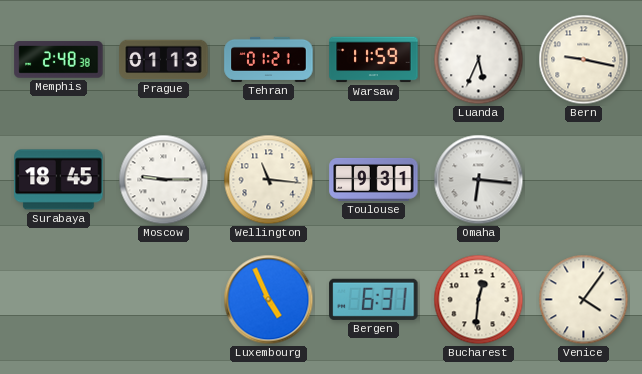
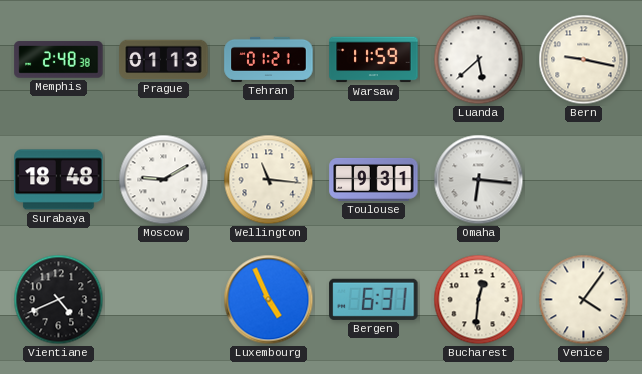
Luanda: 5:34 -> 5:38
Surabaya: 18:45 -> 18:48
Moscow: 9:15 -> 9:10
Vientiane: none -> 4:41
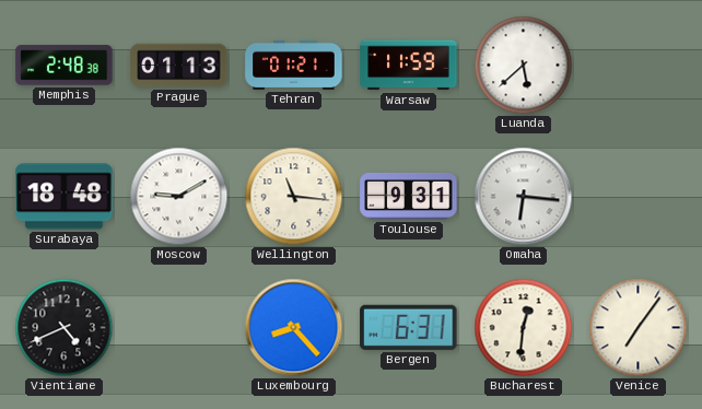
Bern: 9:17 -> none
Luxembourg: 4:56 -> 8:23
Venice: 4:06 -> 7:06
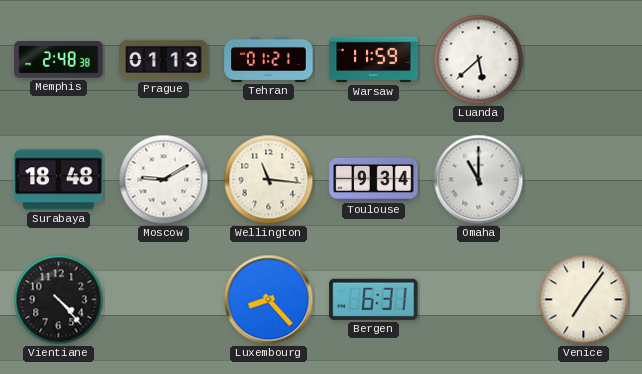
Toulouse: 9:31 -> 9:34
Omaha: 6:16 -> 11:00
Vientiane: 4:41 -> 4:23
Bucharest: 12:31 -> none
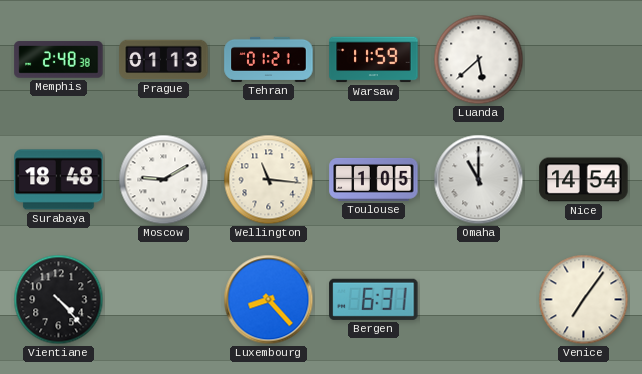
Toulouse: 9:34 -> 1:05
Nice: none -> 14:54
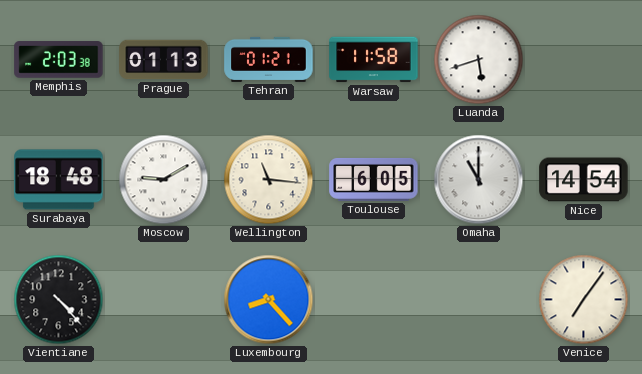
Memphis: 2:48 -> 2:03
Warsaw: 11:59 -> 11:58
Luanda: 5:38 -> 5:42
Toulouse: 1:05 -> 6:05
Bergen: 6:31 -> none
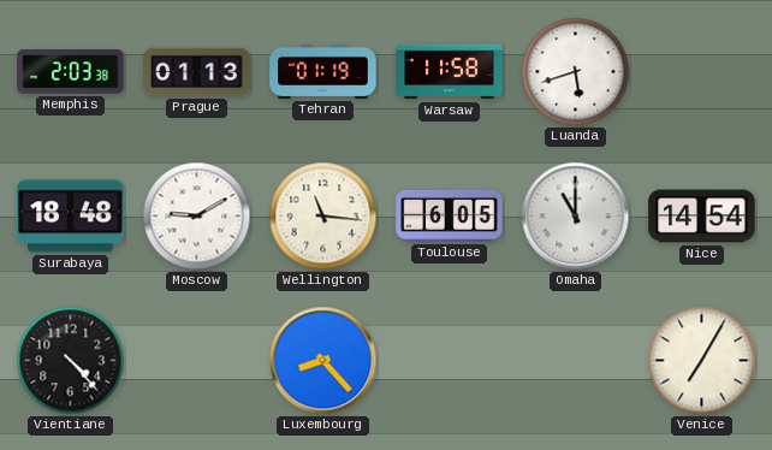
Tehran: 01:21 -> 01:19
Venice: 7:06 -> 7:05
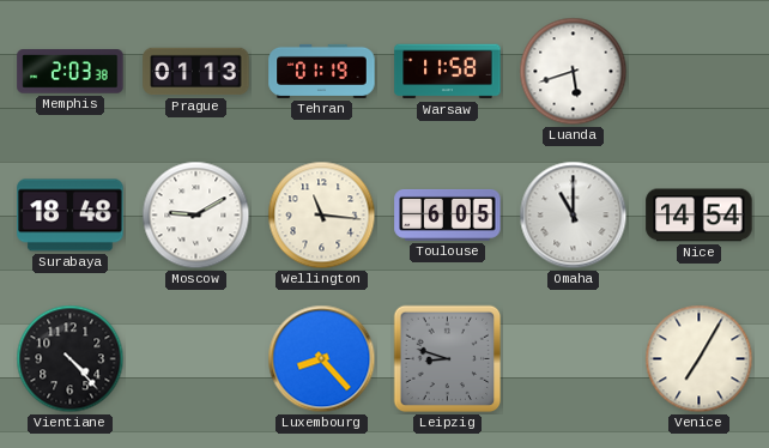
Leipzig: none -> 8:48
